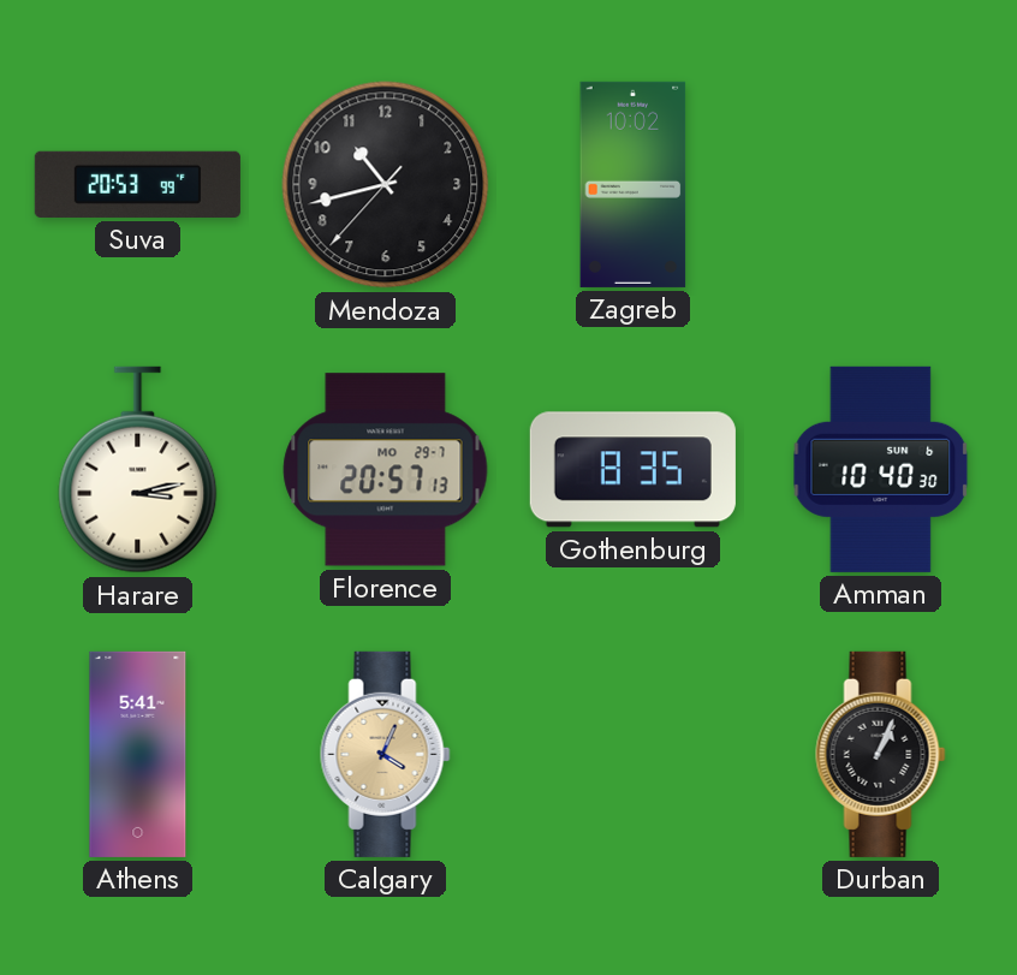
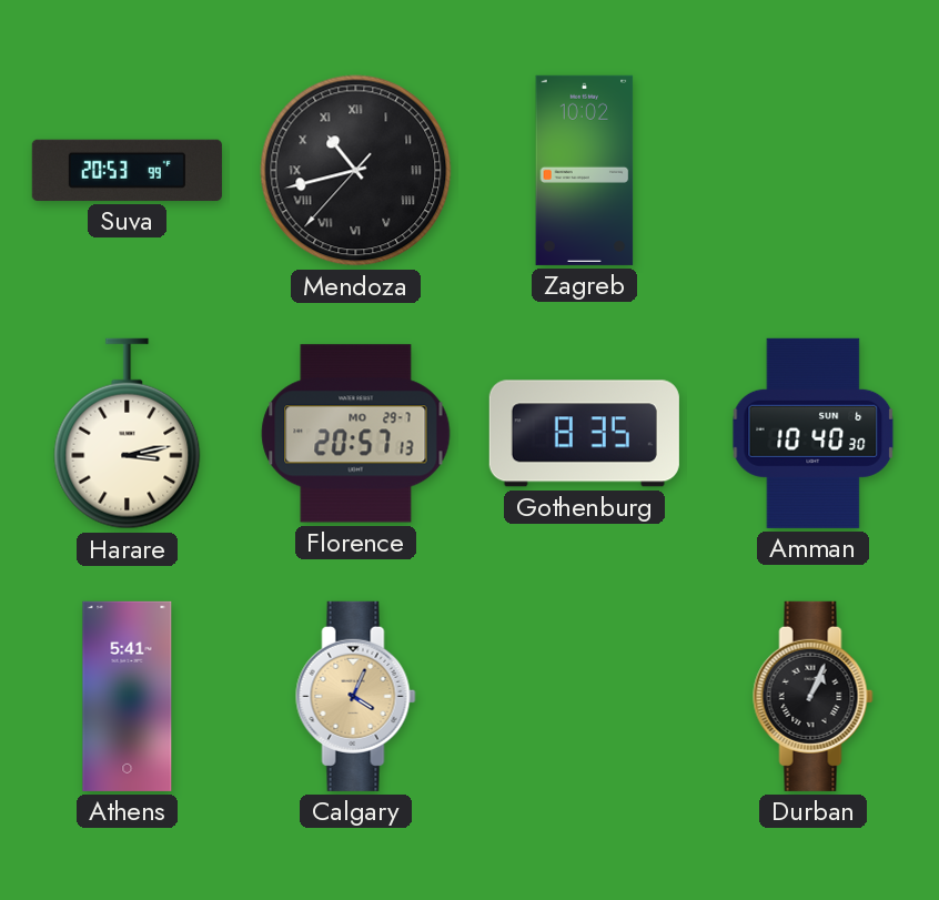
Mendoza numerals: Arabic -> Roman
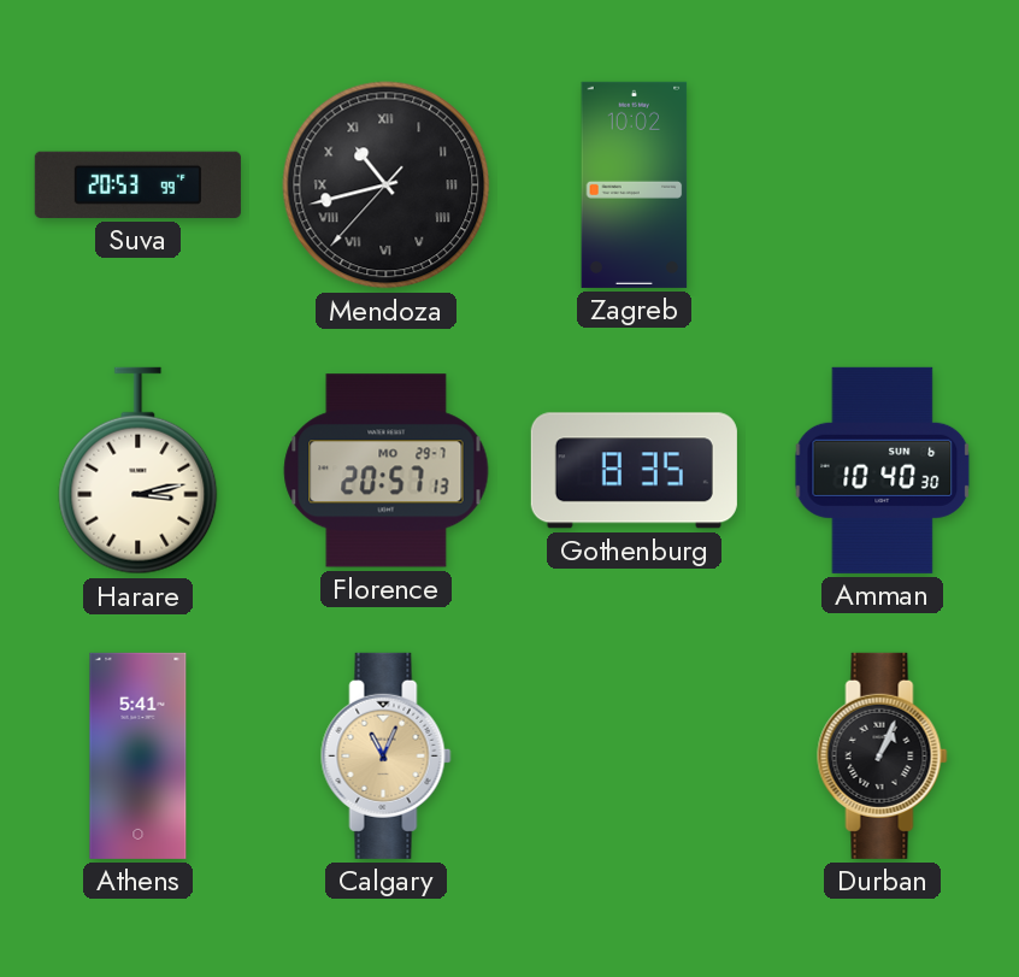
Calgary: 4:04 -> 11:04
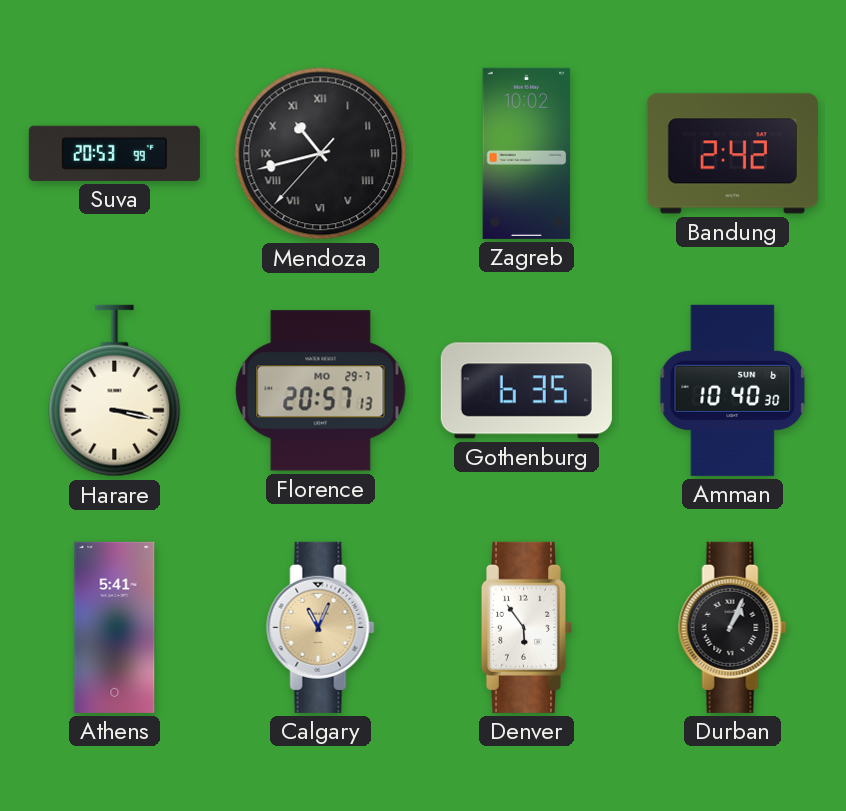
Bandung: none -> 2:42
Harare: 3:13 -> 3:17
Gothenburg: 8:35 -> 6:35
Denver: none -> 5:54
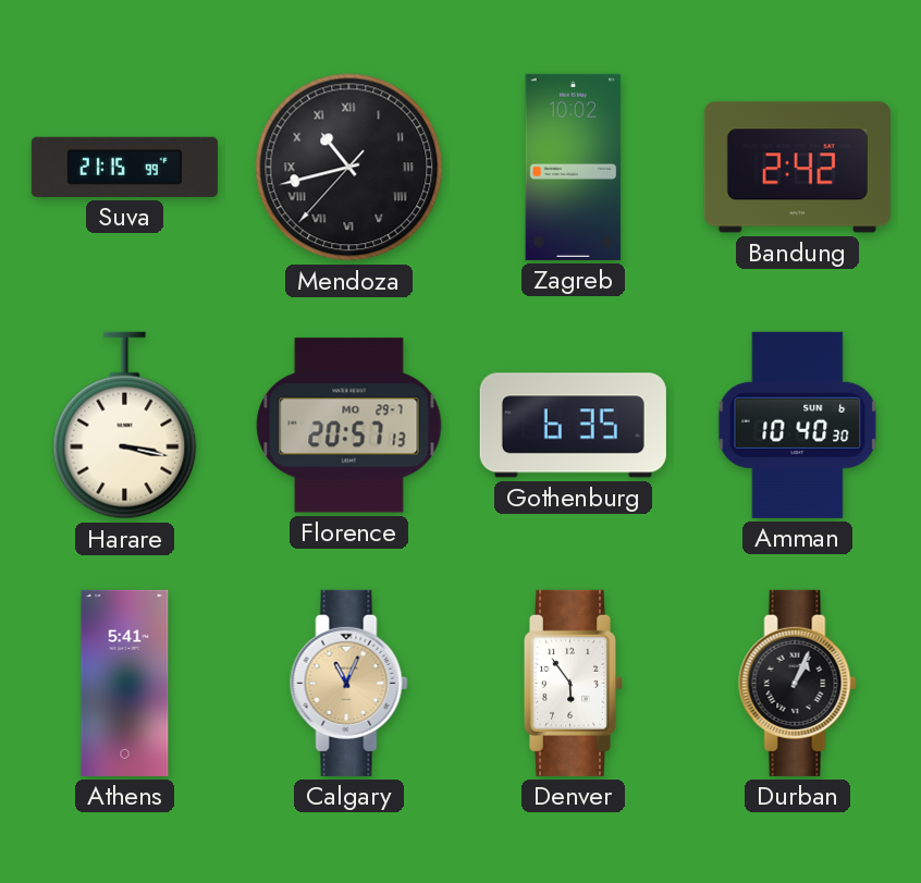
Suva: 20:53 -> 21:15
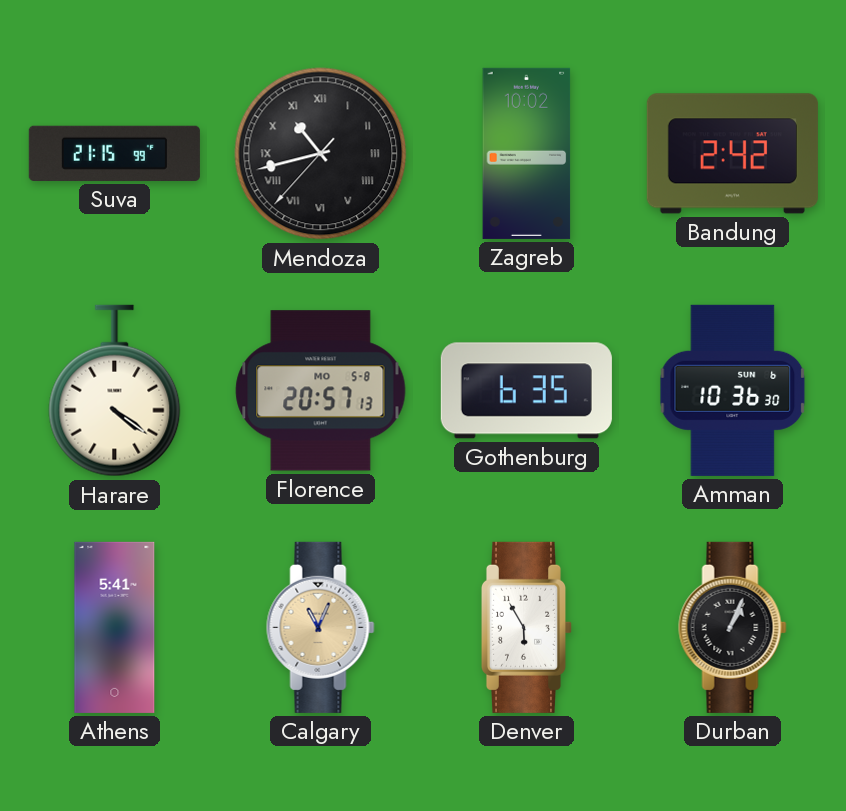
Harare: 3:17 -> 4:21
Florence date: MO 29-7 -> MO 5-8
Amman: 10:40 -> 10:36
Denver: 5:54 -> 5:55
